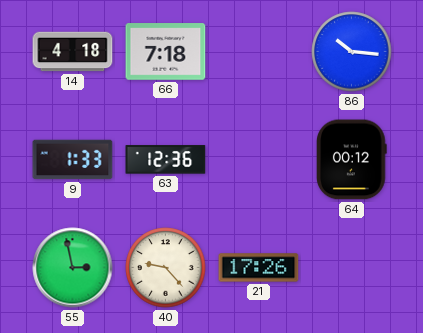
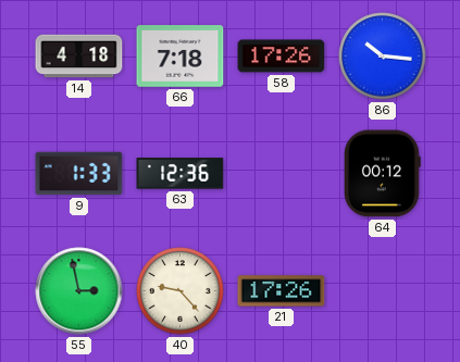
58: none -> 17:26
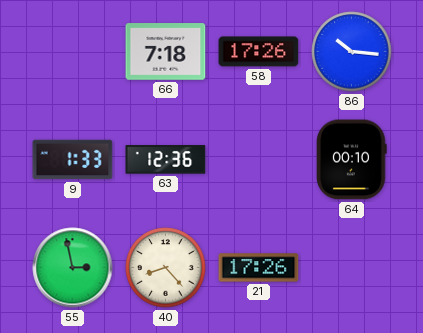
14: 4:18 -> none
64: 00:12 -> 00:10
40: 9:23 -> 8:23
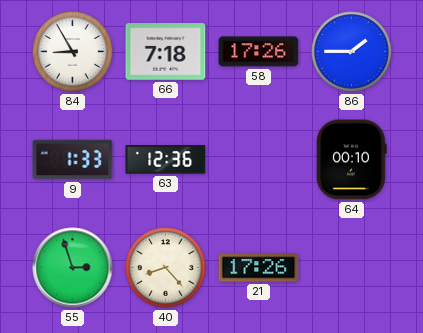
84: none -> 8:55
86: 10:16 -> 1:45
55: 2:58 -> 2:57
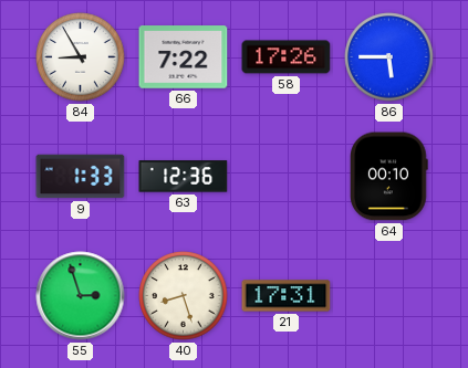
66: 7:18 -> 7:22
86: 1:45 -> 5:45
40: 8:23 -> 8:27
21: 17:26 -> 17:31
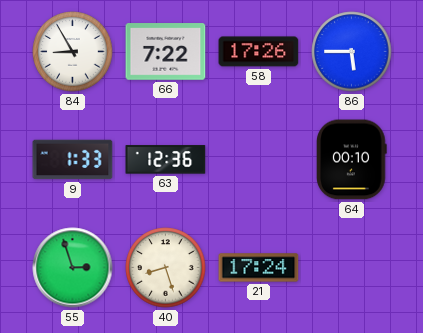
21: 17:31 -> 17:24
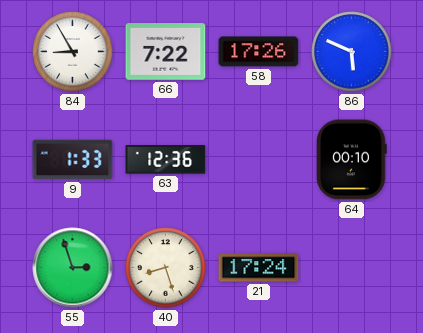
86: 5:45 -> 5:49
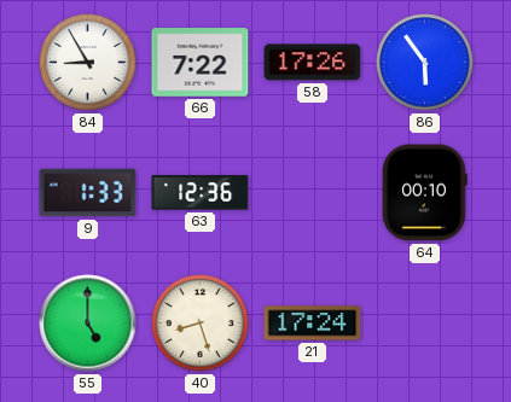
86: 5:49 -> 5:54
55: 2:57 -> 5:00
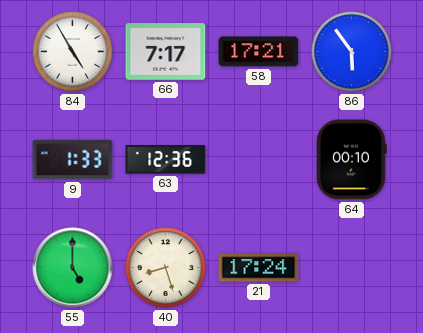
84: 8:55 -> 4:55
66: 7:22 -> 7:17
58: 17:26 -> 17:21
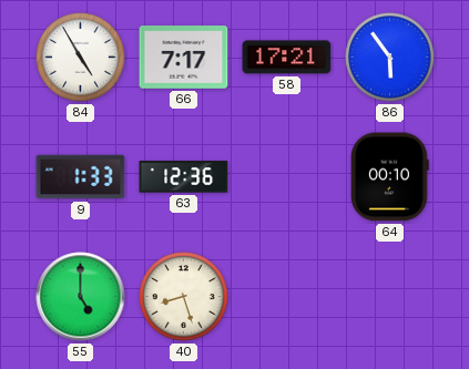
21: 17:24 -> none
